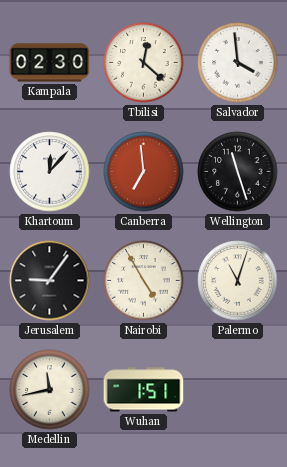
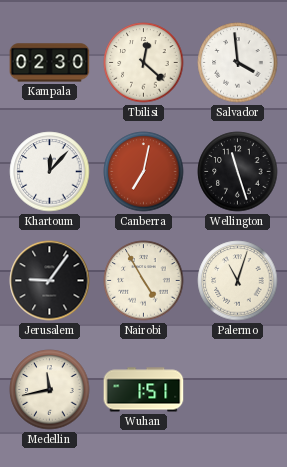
Canberra: 6:59 -> 7:02
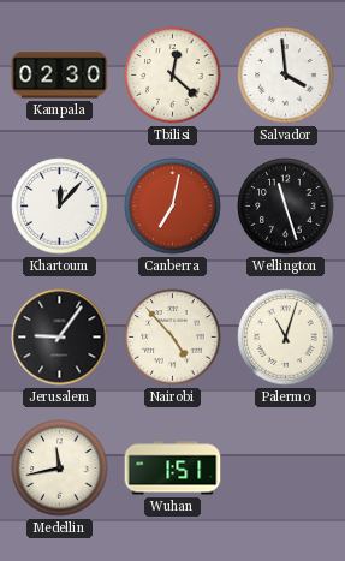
Nairobi: 4:55 -> 4:53
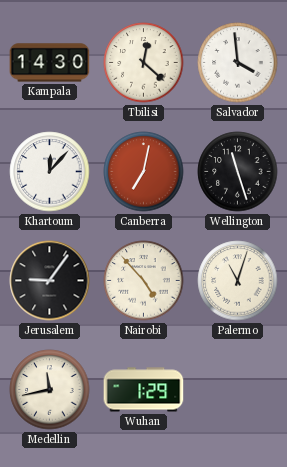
Kampala: 02:30 -> 14:30
Wuhan: 1:51 -> 1:29
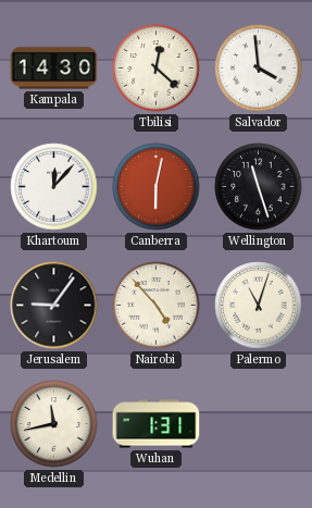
Canberra: 7:02 -> 6:02
Wuhan: 1:29 -> 1:31
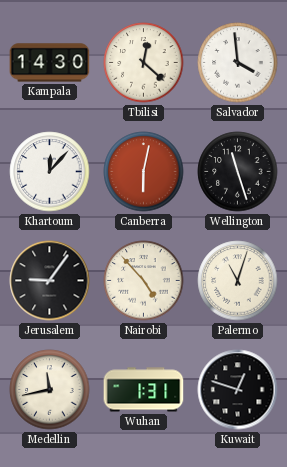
Kuwait: none -> 12:48
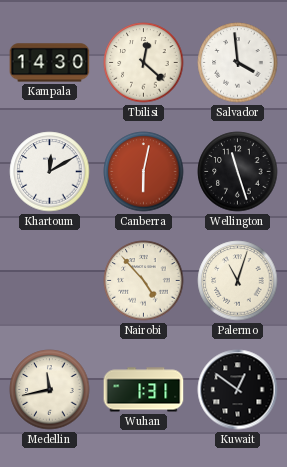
Khartoum: 12:07 -> 12:10
Jerusalem: 9:06 -> none
Kuwait: 12:48 -> 12:51
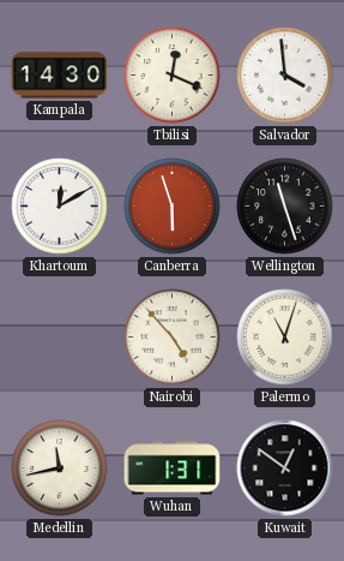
Tbilisi: 12:22 -> 12:19
Canberra: 6:02 -> 5:57
